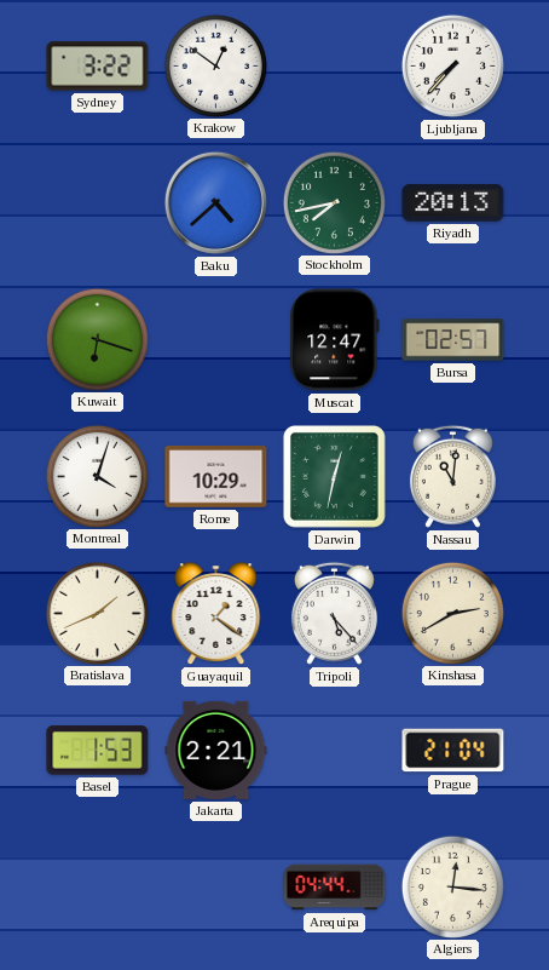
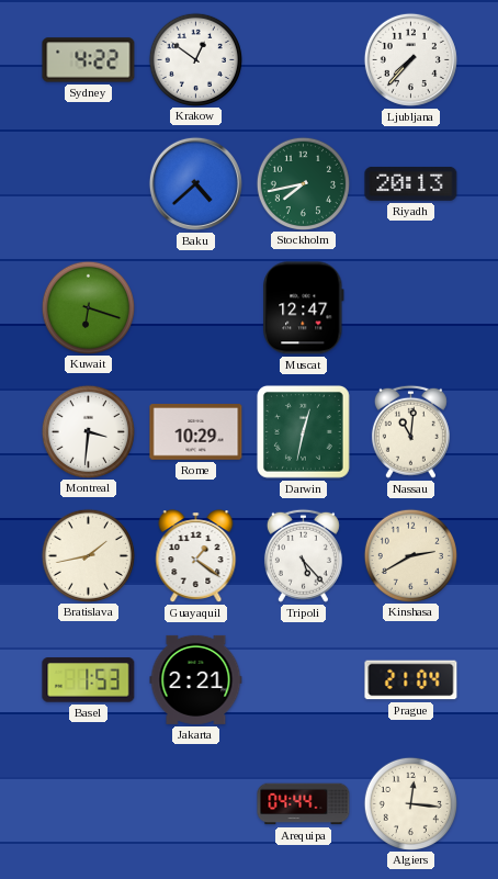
Sydney: 3:22 -> 4:22
Bursa: 02:57 -> none
Montreal: 4:03 -> 3:31
Bratislava: 1:41 -> 1:43
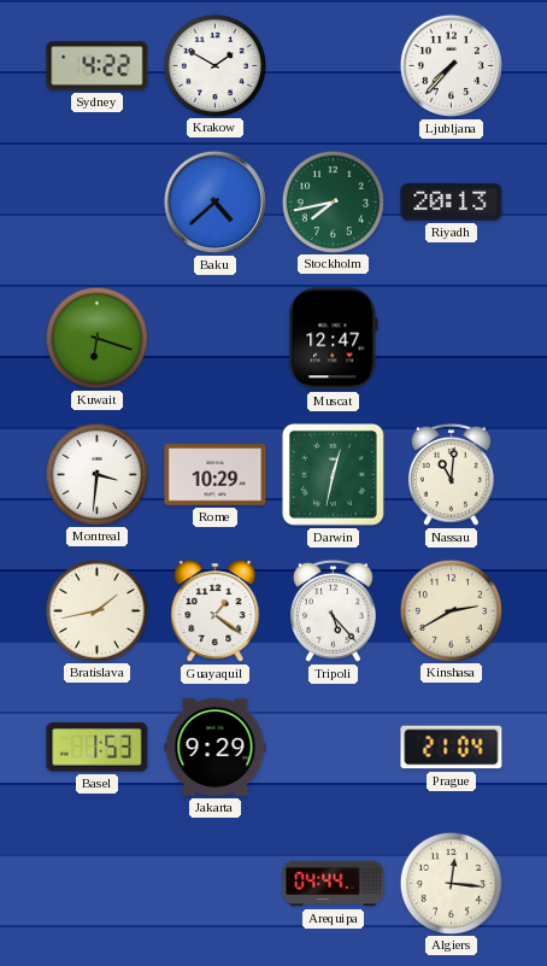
Krakow: 12:51 -> 1:50
Jakarta: 2:21 -> 9:29
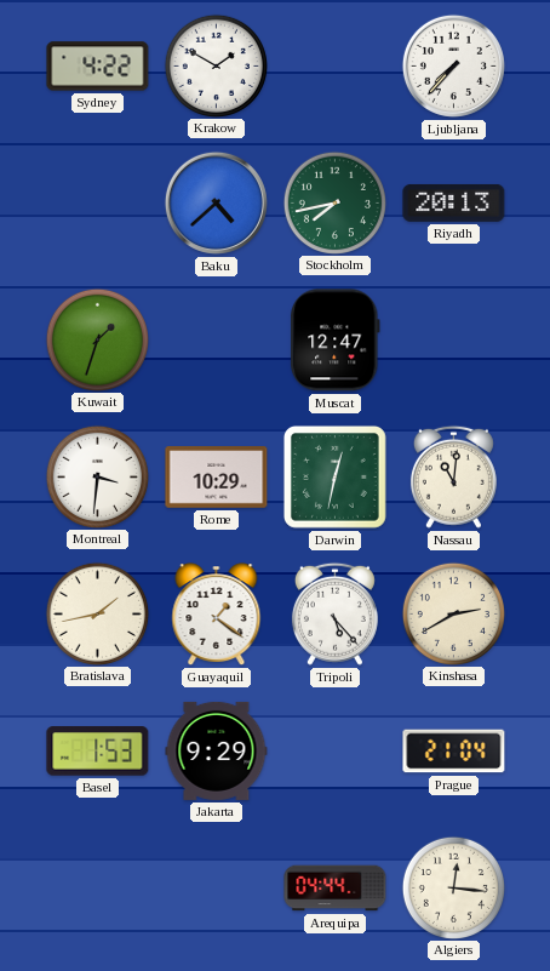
Kuwait: 6:18 -> 1:33
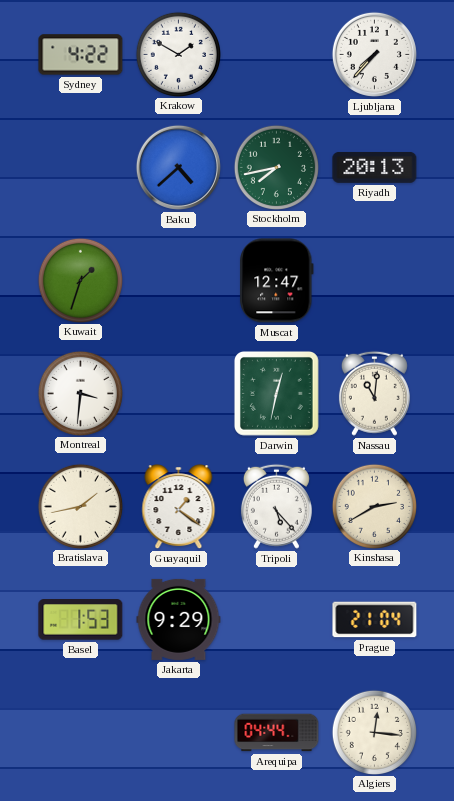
Rome: 10:29 -> none
